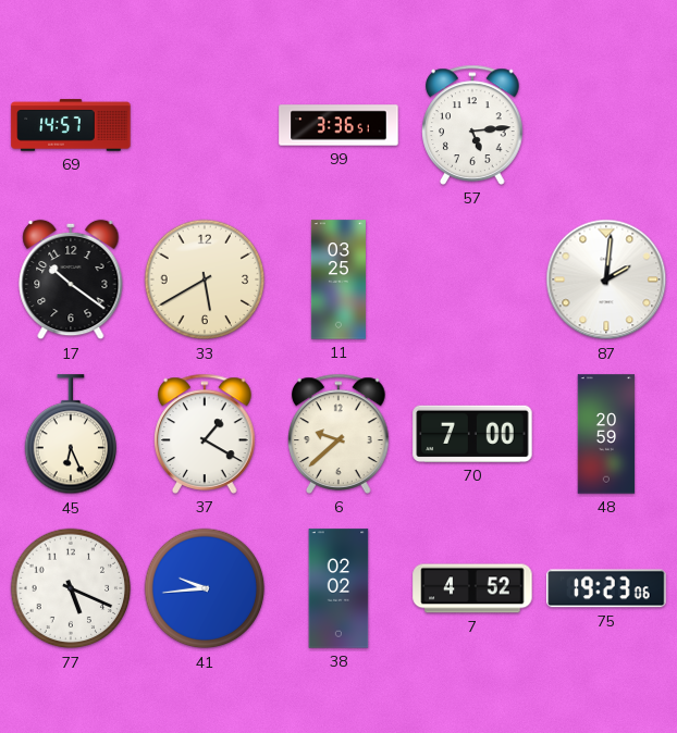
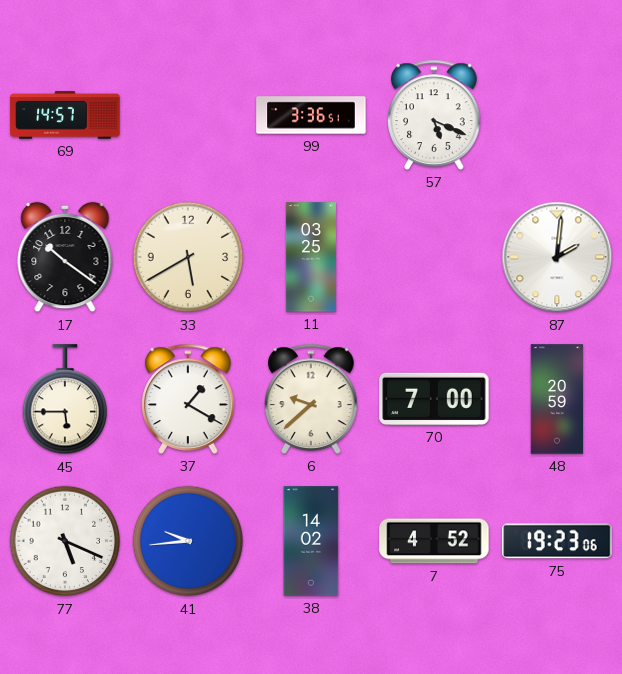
57: 5:14 -> 5:19
45: 6:26 -> 5:45
38: 02:02 -> 14:02
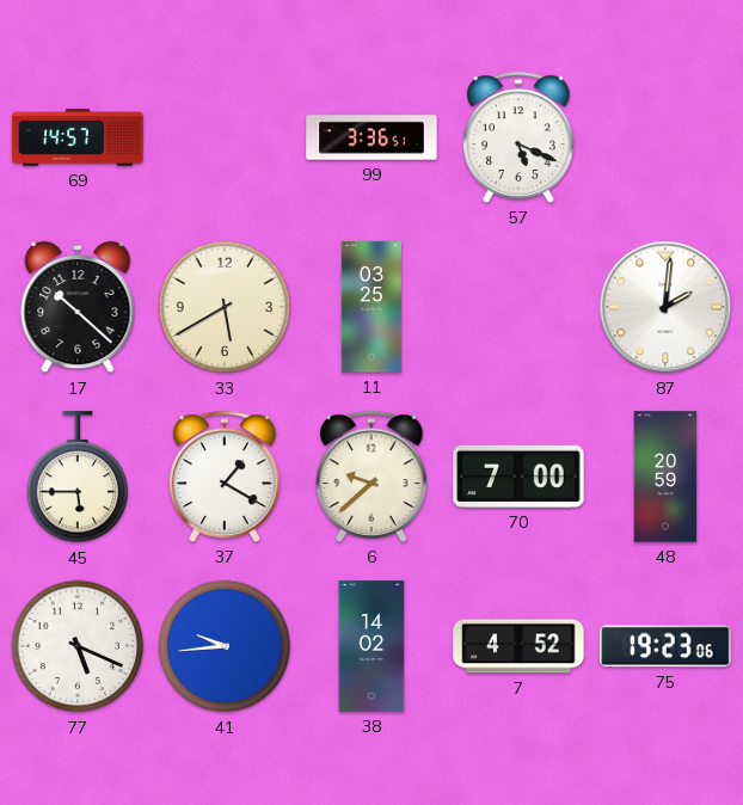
17: 10:21 -> 10:22
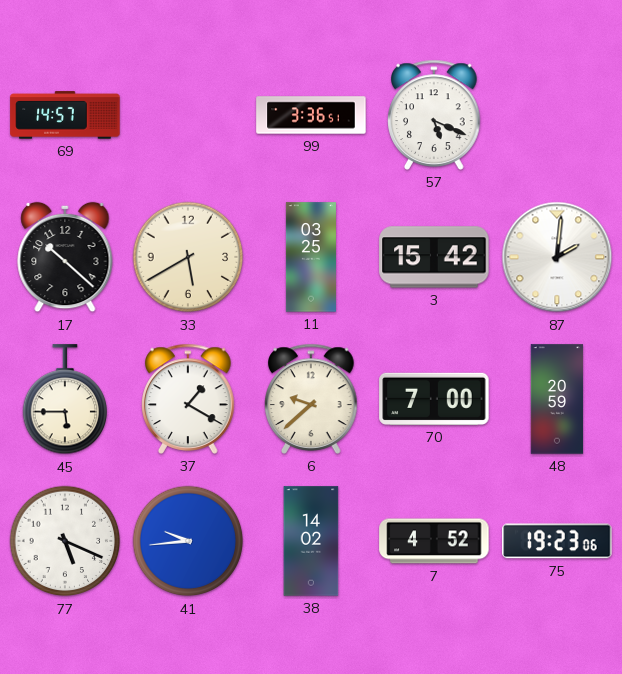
3: none -> 15:42
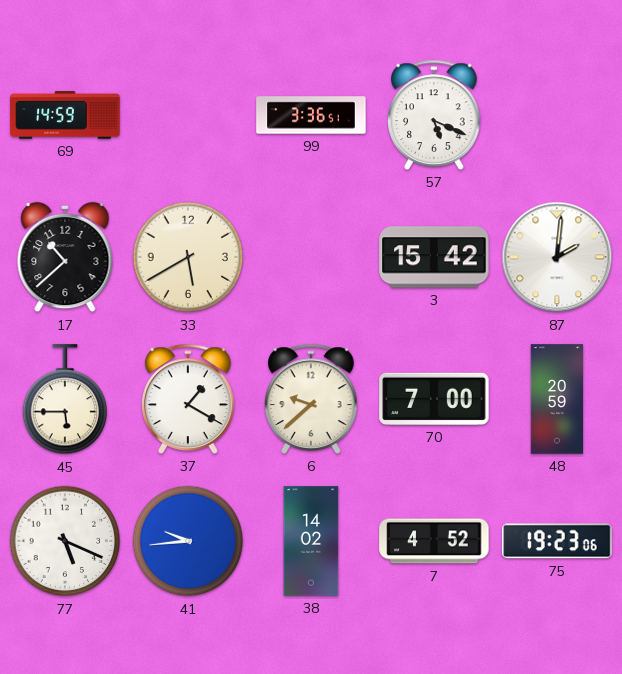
69: 14:57 -> 14:59
17: 10:22 -> 10:38
11: 03:25 -> none
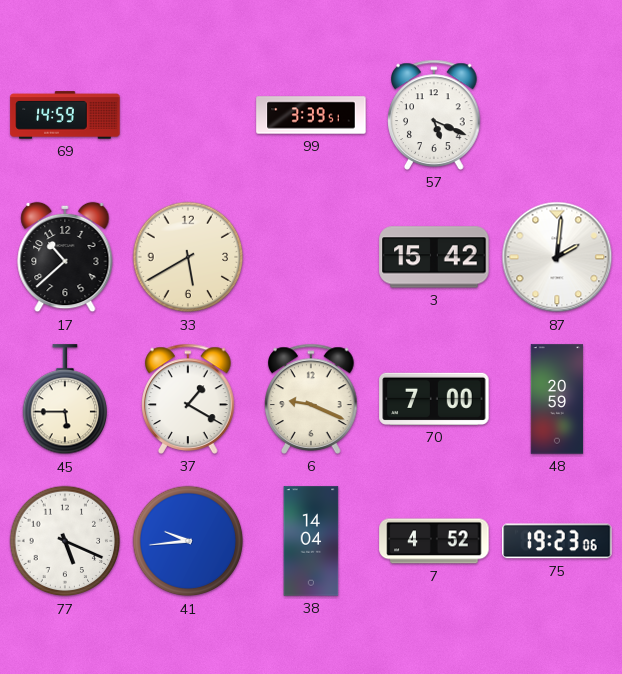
99: 3:36 -> 3:39
6: 9:38 -> 9:19
38: 14:02 -> 14:04
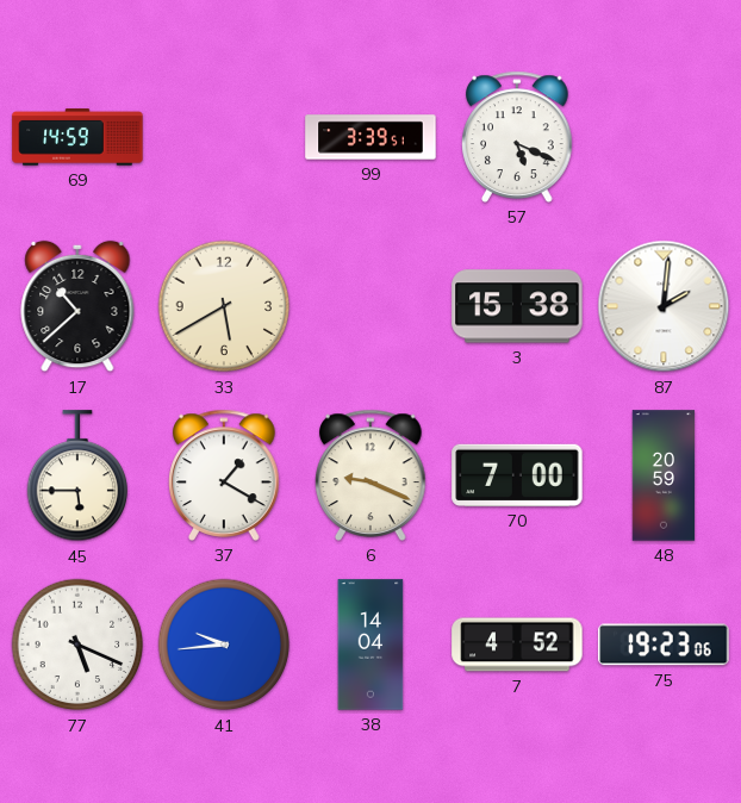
3: 15:42 -> 15:38
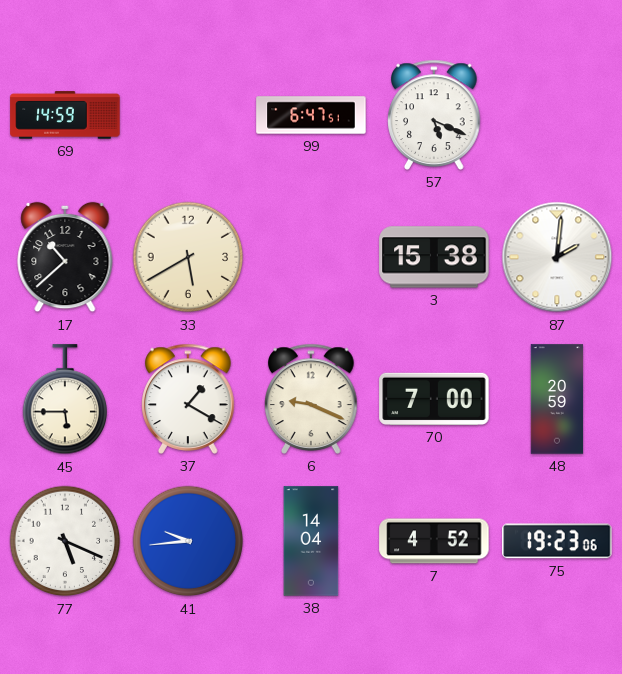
99: 3:39 -> 6:47
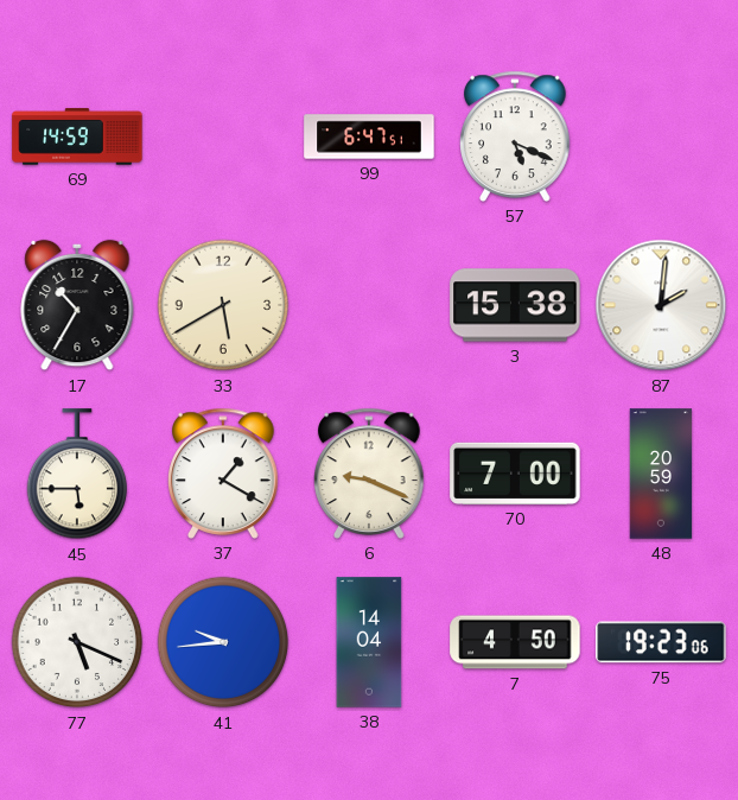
17: 10:38 -> 10:35
7: 4:52 -> 4:50
